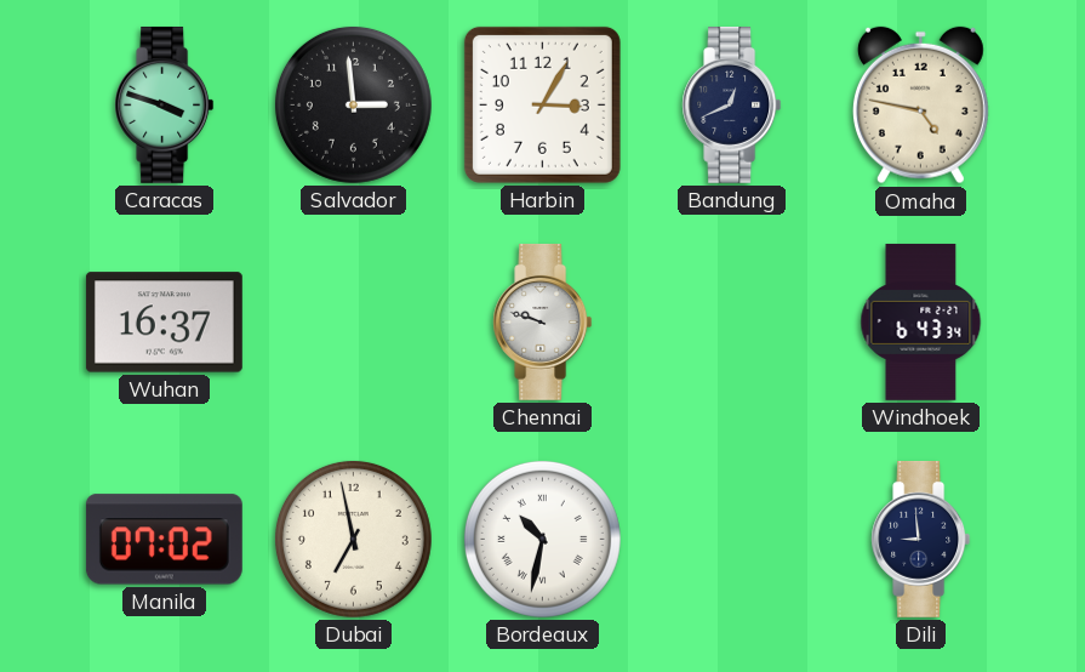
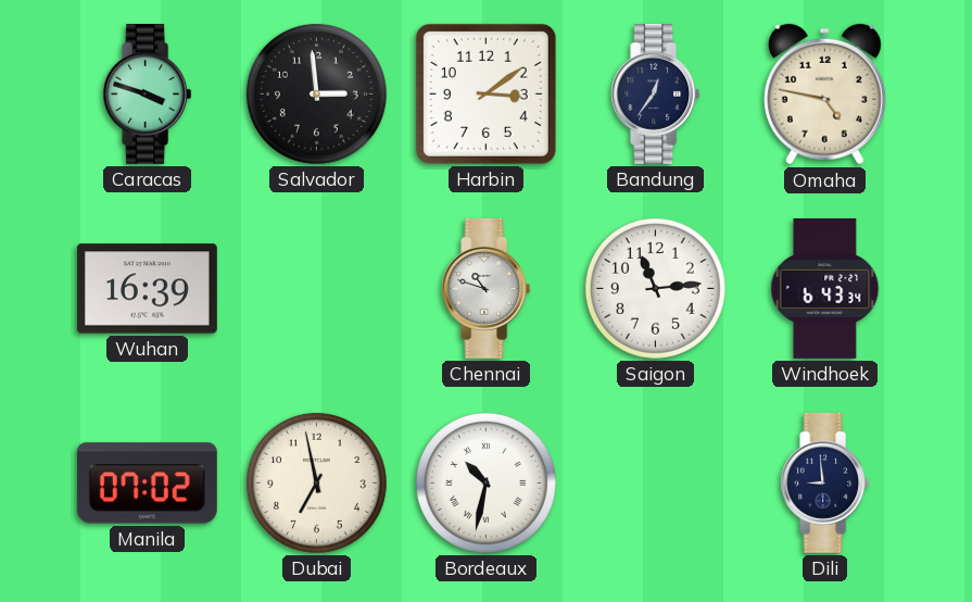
Harbin: 3:05 -> 3:09
Bandung: 12:41 -> 12:36
Wuhan: 16:37 -> 16:39
Chennai: 9:48 -> 10:48
Saigon: none -> 11:14
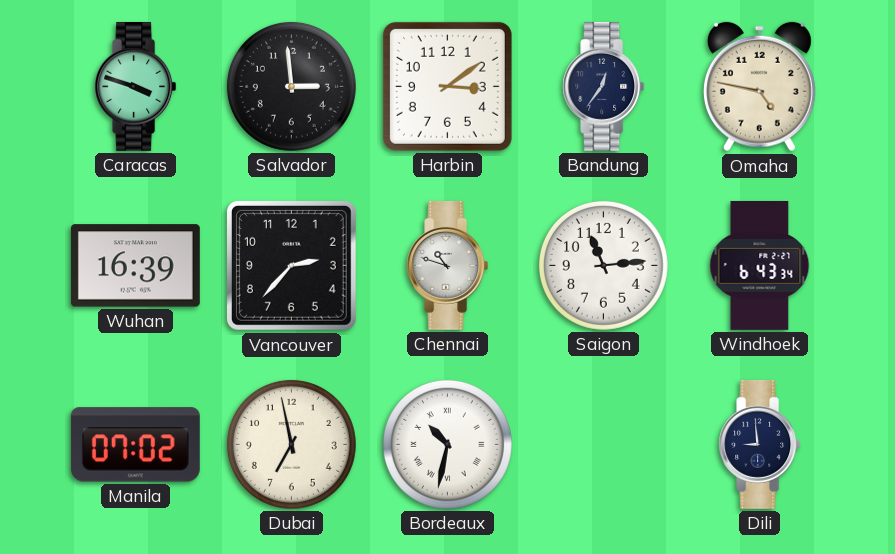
Vancouver: none -> 2:37
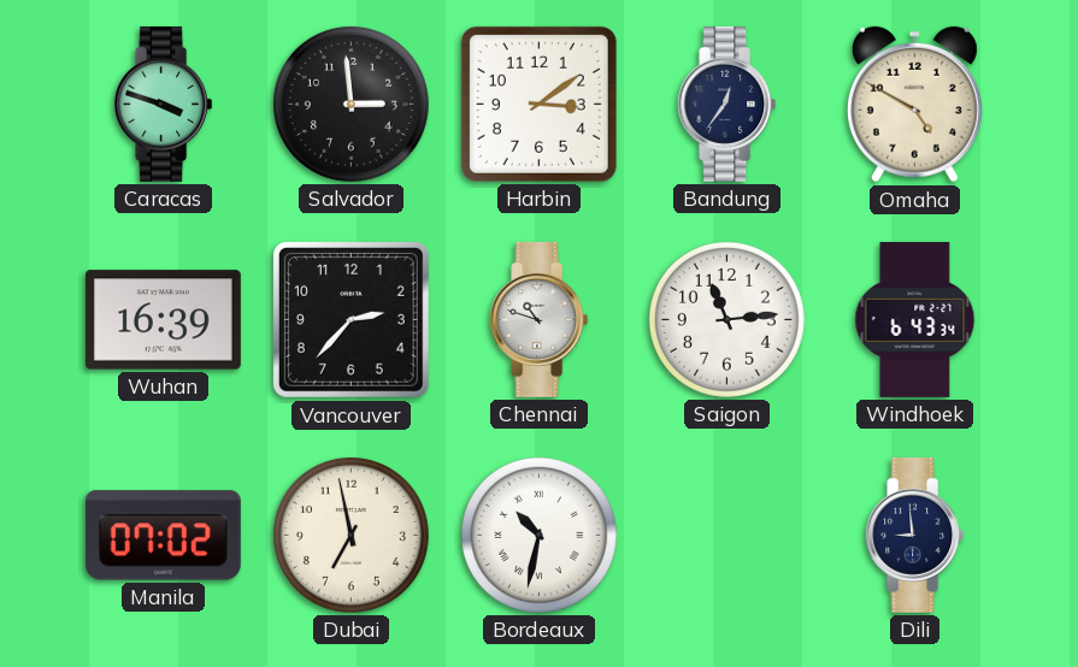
Omaha: 4:47 -> 4:50
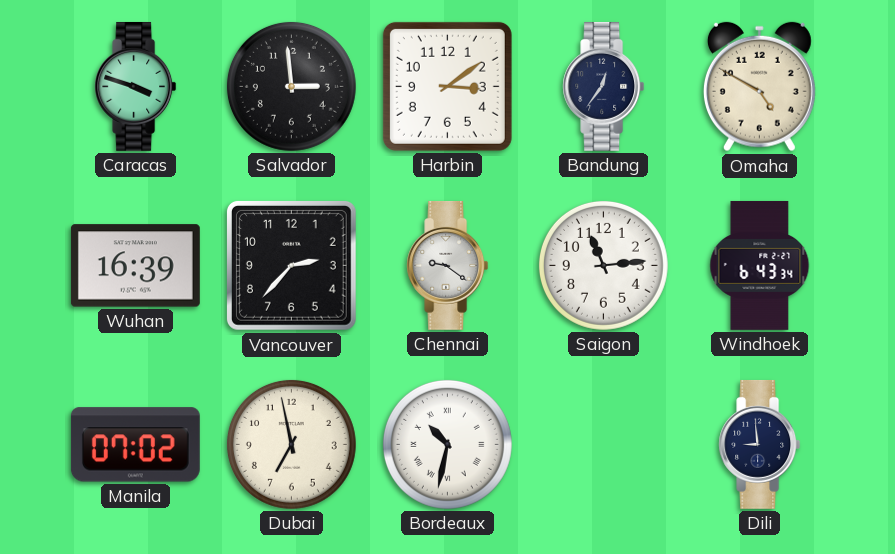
Chennai: 10:48 -> 9:21
